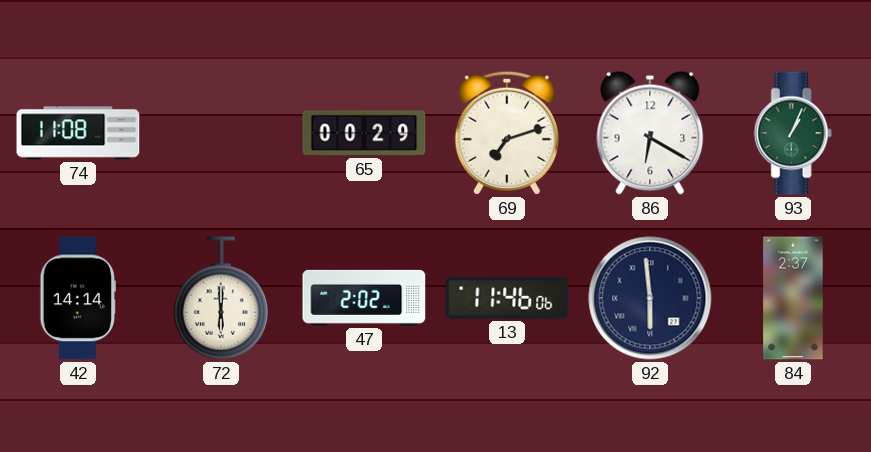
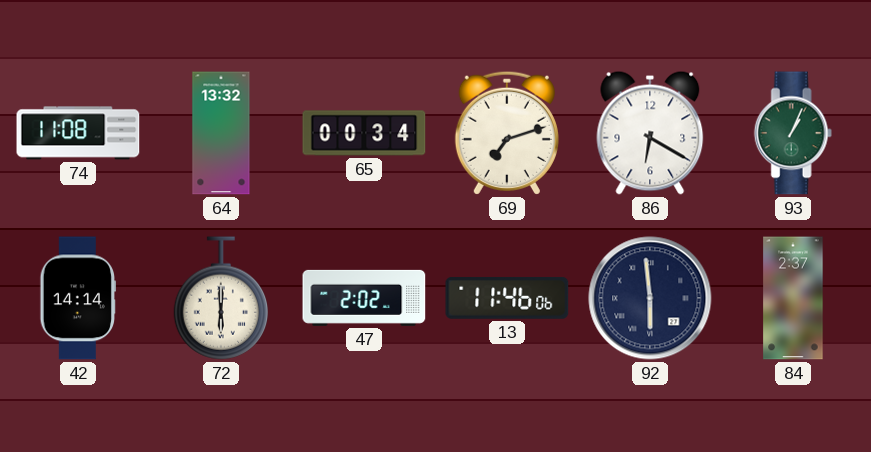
64: none -> 13:32
65: 00:29 -> 00:34
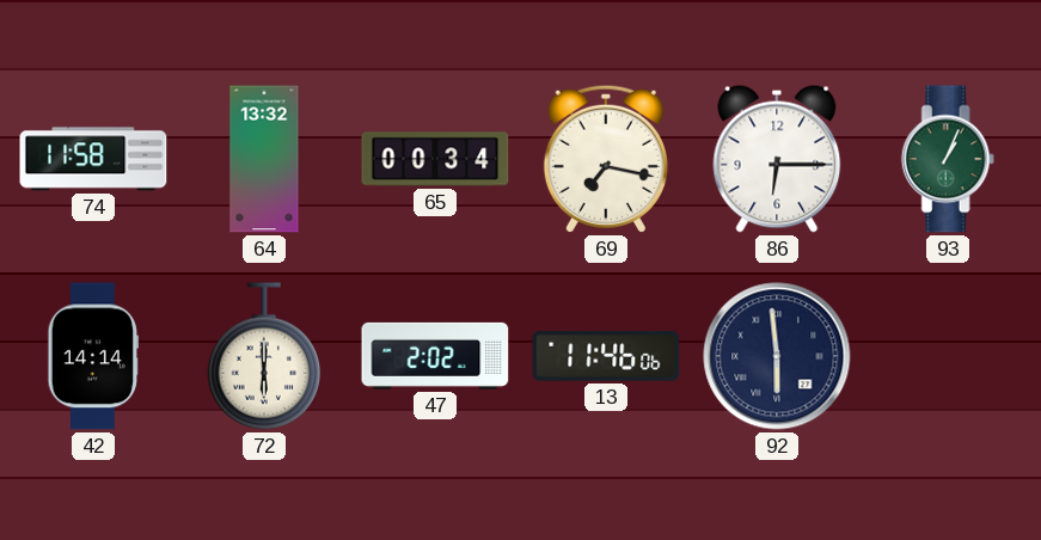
74: 11:08 -> 11:58
69: 7:12 -> 7:17
86: 6:20 -> 6:15
84: 2:37 -> none
